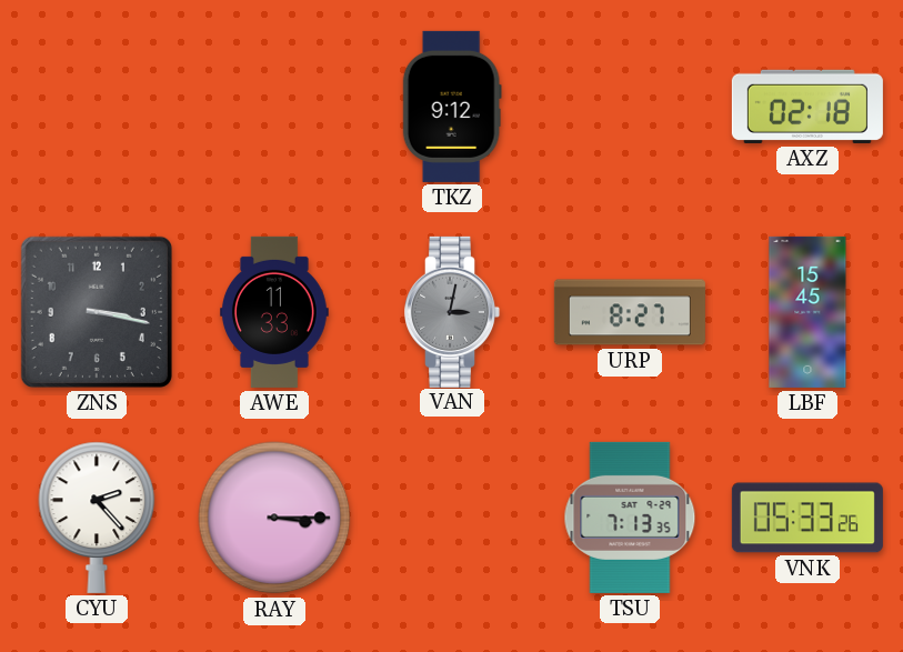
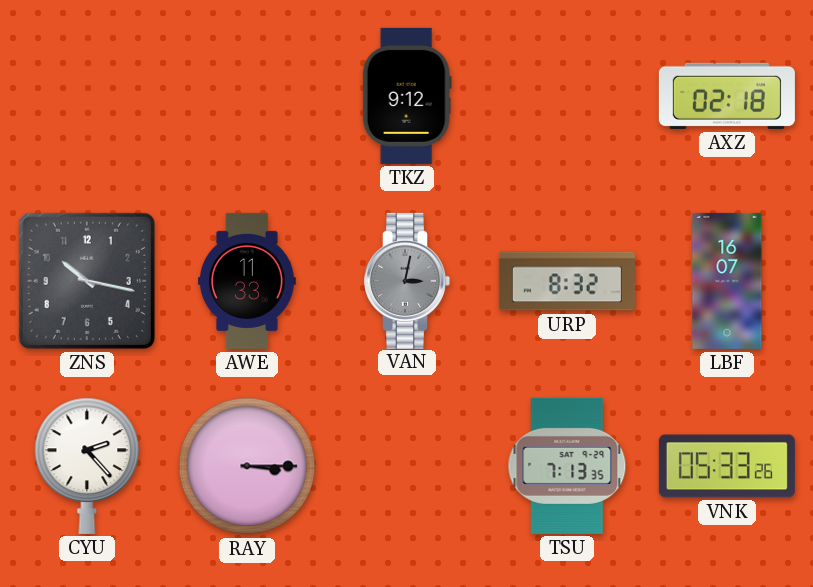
ZNS: 3:17 -> 10:17
URP: 8:27 -> 8:32
LBF: 15:45 -> 16:07
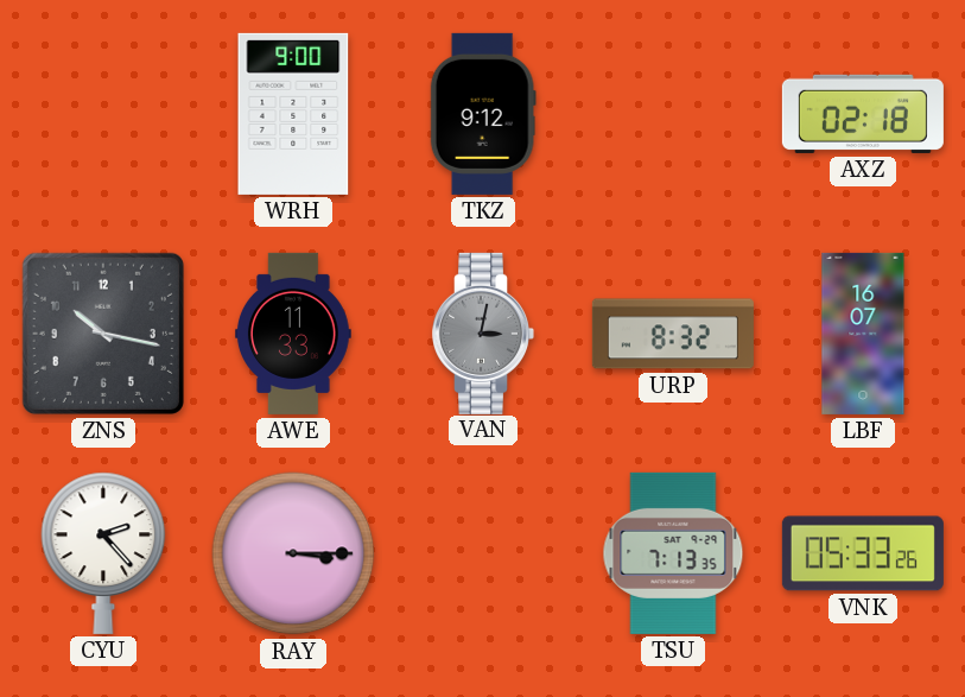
WRH: none -> 9:00
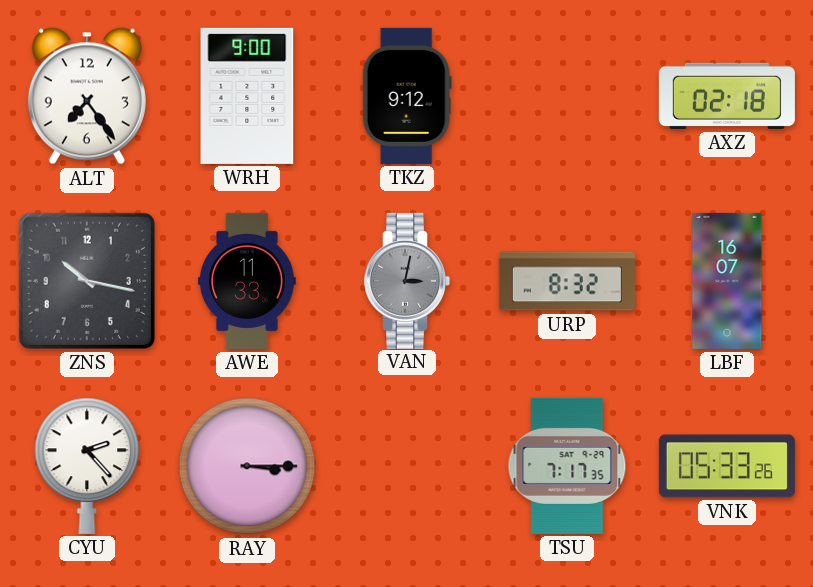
ALT: none -> 7:24
TSU: 7:13 -> 7:17
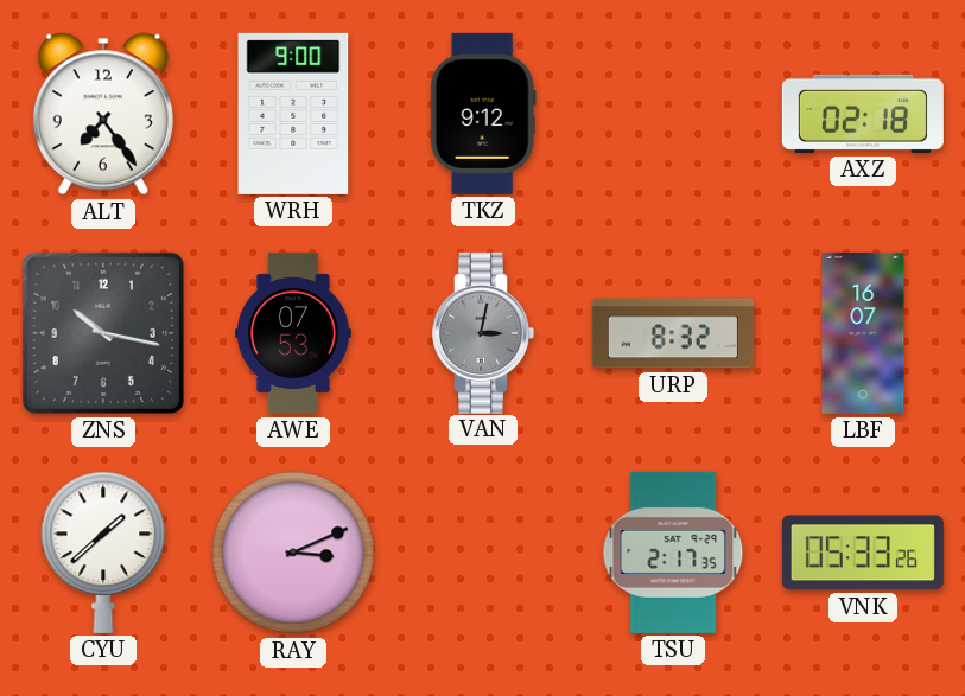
AWE: 11:33 -> 07:53
CYU: 2:23 -> 1:38
RAY: 3:15 -> 3:11
TSU: 7:17 -> 2:17
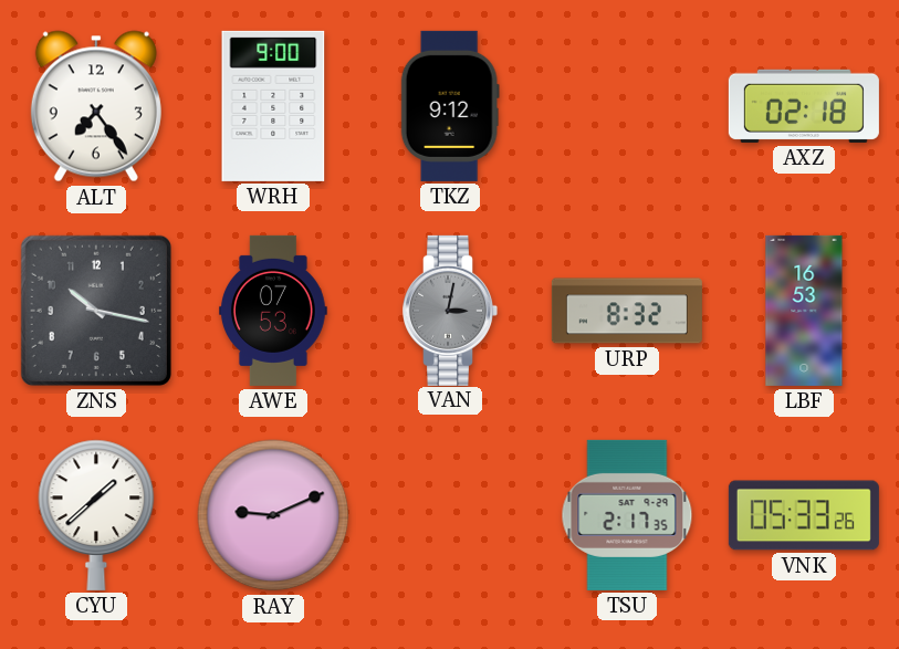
LBF: 16:07 -> 16:53
RAY: 3:11 -> 9:11
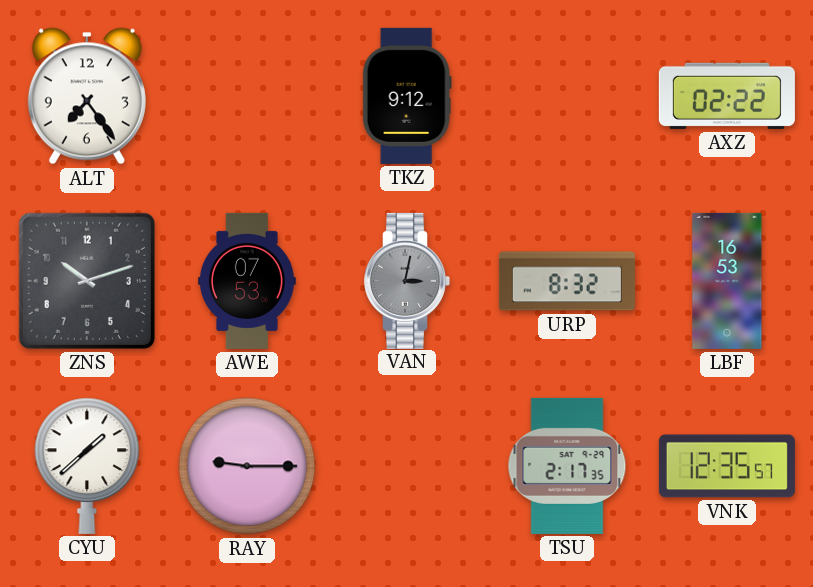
WRH: 9:00 -> none
AXZ: 02:18 -> 02:22
ZNS: 10:17 -> 10:12
RAY: 9:11 -> 9:15
VNK: 05:33 -> 12:35
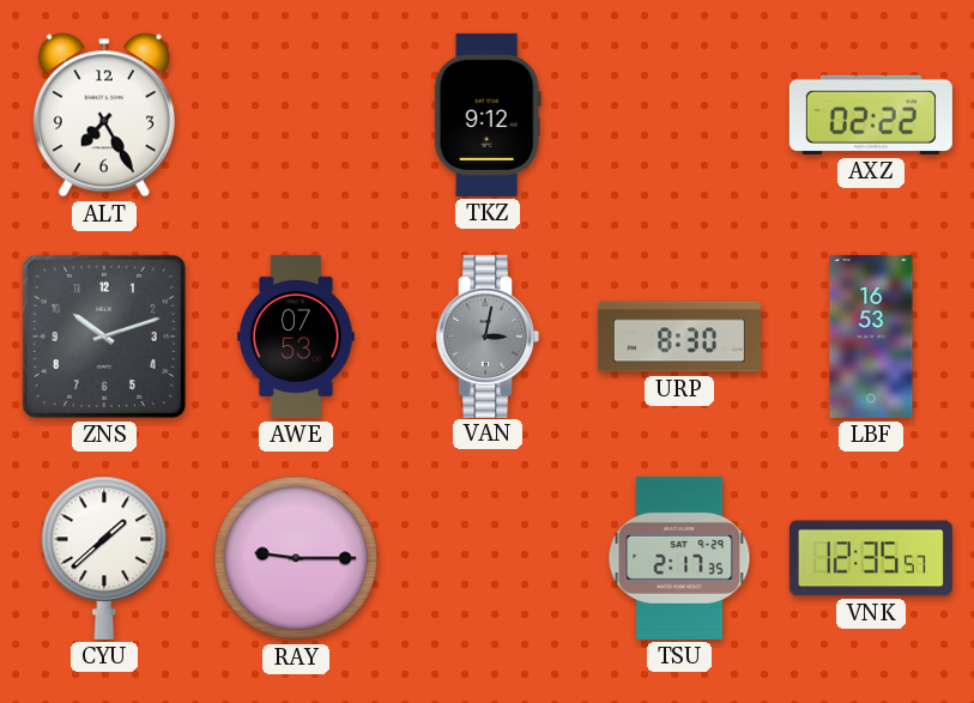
ALT: 7:24 -> 7:25
URP: 8:32 -> 8:30
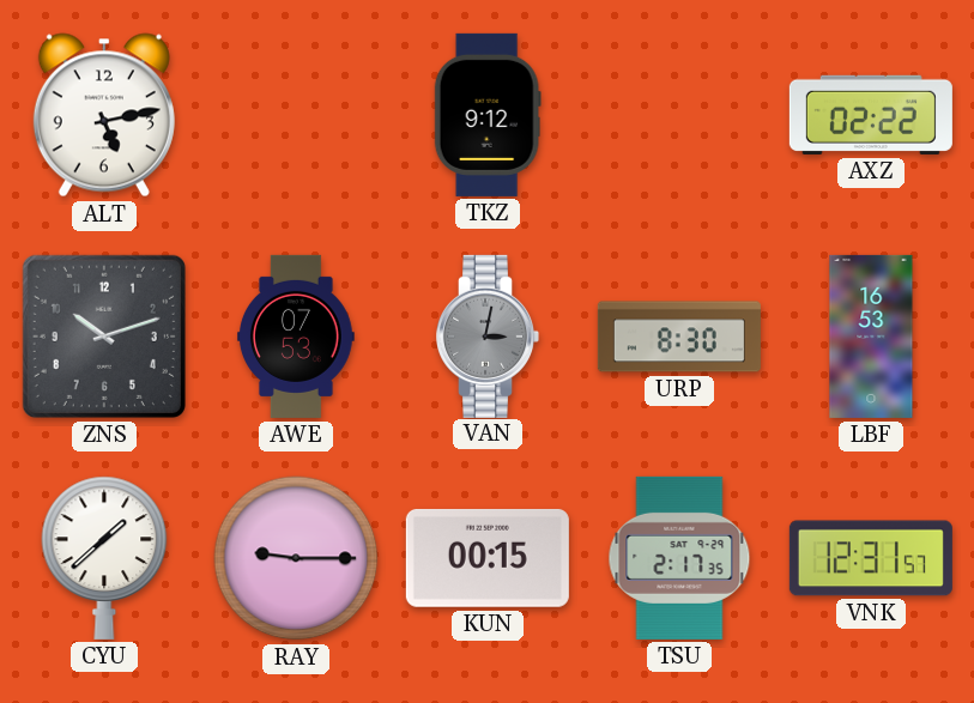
ALT: 7:25 -> 5:13
KUN: none -> 00:15
VNK: 12:35 -> 12:31
